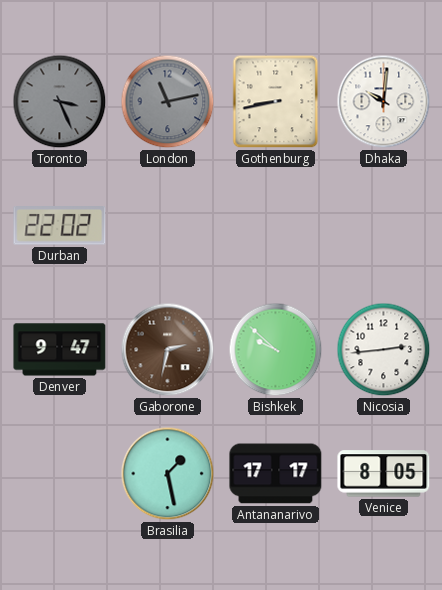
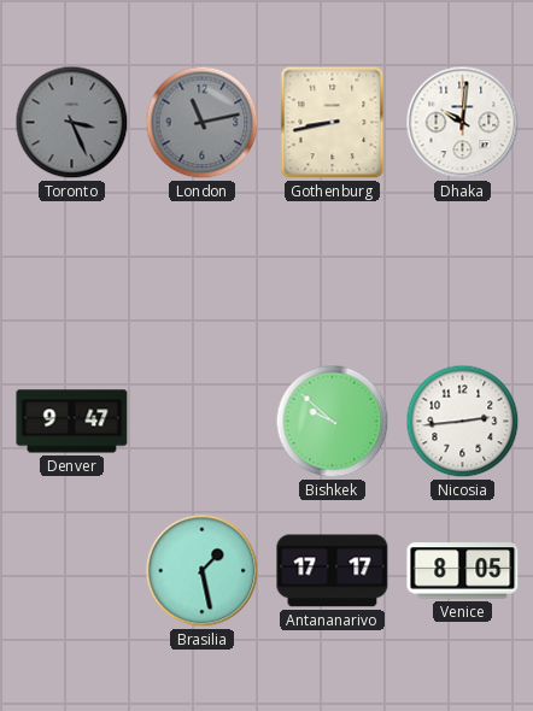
Durban: 22:02 -> none
Gaborone: 2:32 -> none
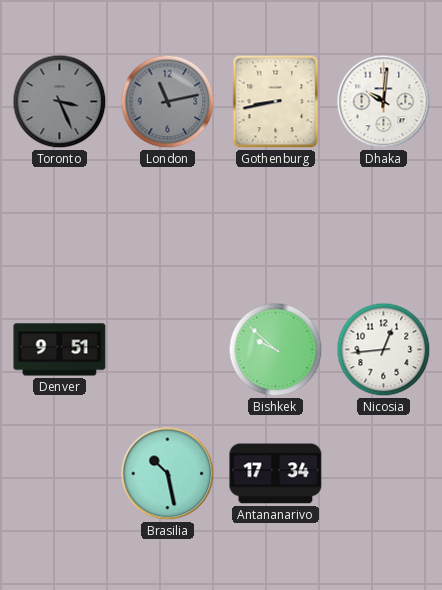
Denver: 9:47 -> 9:51
Nicosia: 2:44 -> 12:44
Brasilia: 1:28 -> 10:28
Antananarivo: 17:17 -> 17:34
Venice: 8:05 -> none
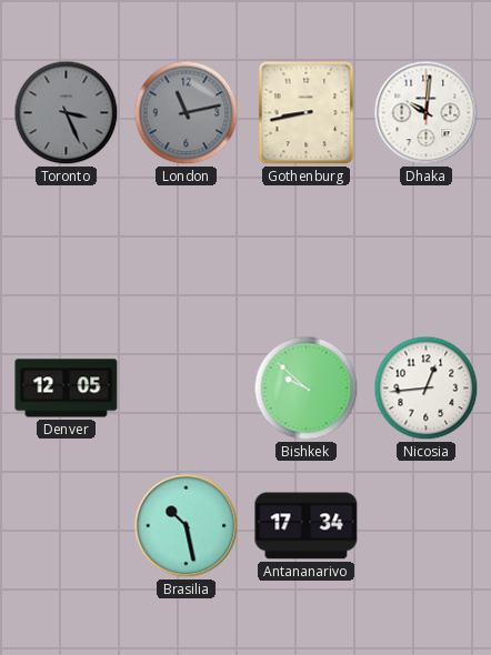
Denver: 9:51 -> 12:05
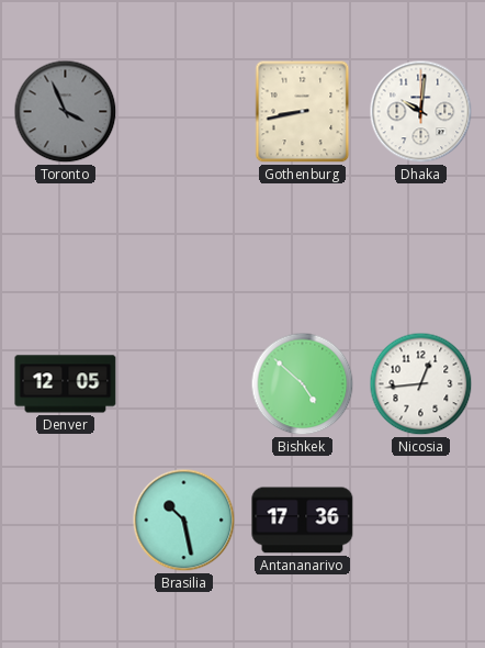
Toronto: 3:26 -> 3:56
London: 11:13 -> none
Bishkek: 9:52 -> 4:52
Antananarivo: 17:34 -> 17:36
